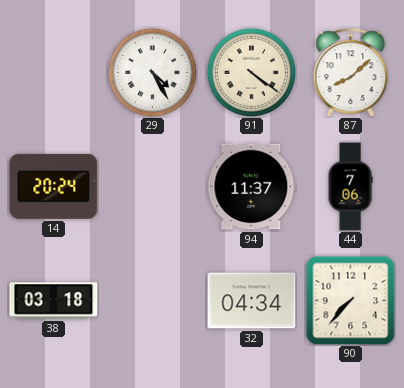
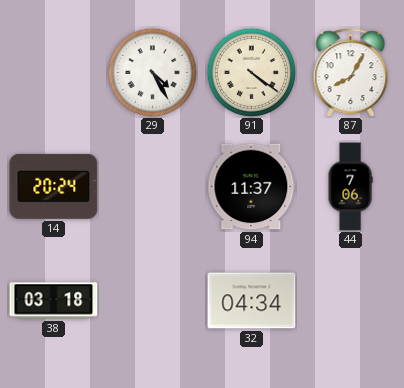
87: 8:08 -> 8:05
90: 7:37 -> none
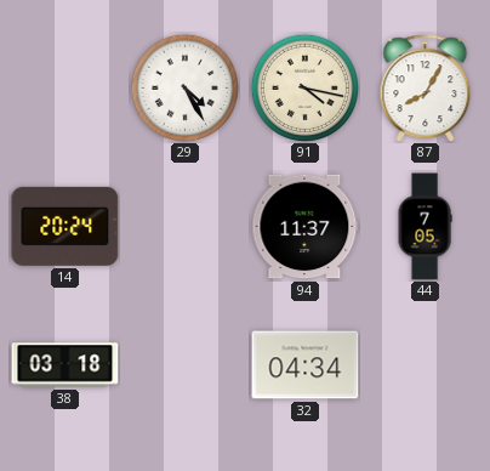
91: 4:21 -> 4:17
44: 7:06 -> 7:05
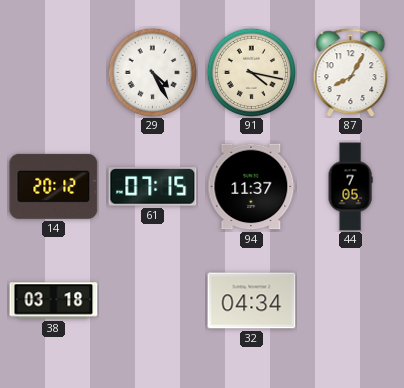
14: 20:24 -> 20:12
61: none -> 07:15
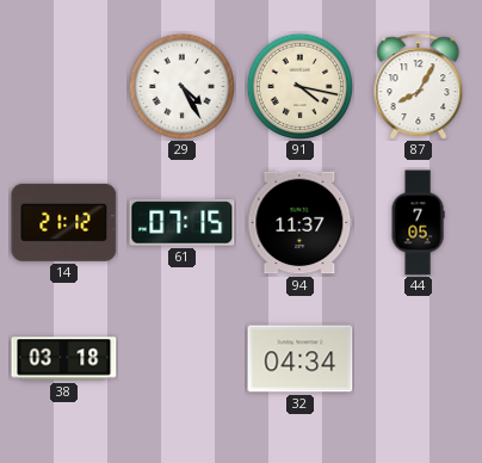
14: 20:12 -> 21:12
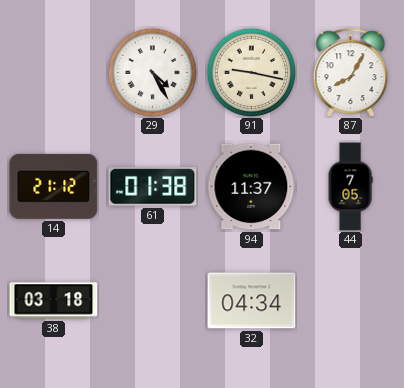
91: 4:17 -> 9:17
61: 07:15 -> 01:38
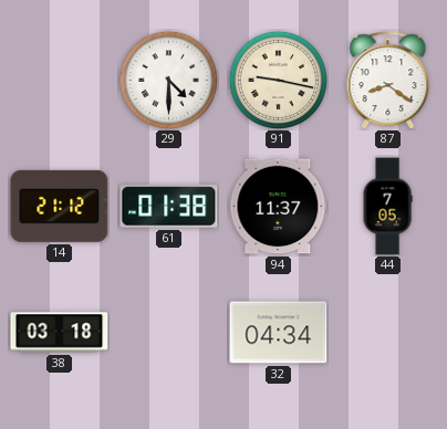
29: 4:25 -> 4:30
87: 8:05 -> 8:21
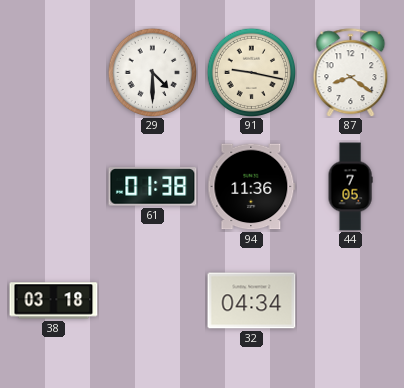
14: 21:12 -> none
94: 11:37 -> 11:36
